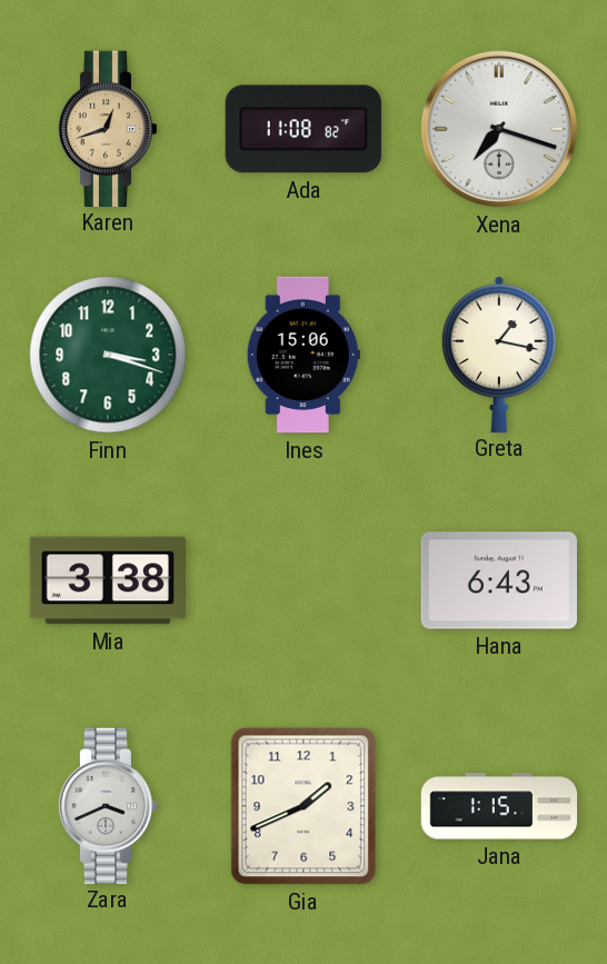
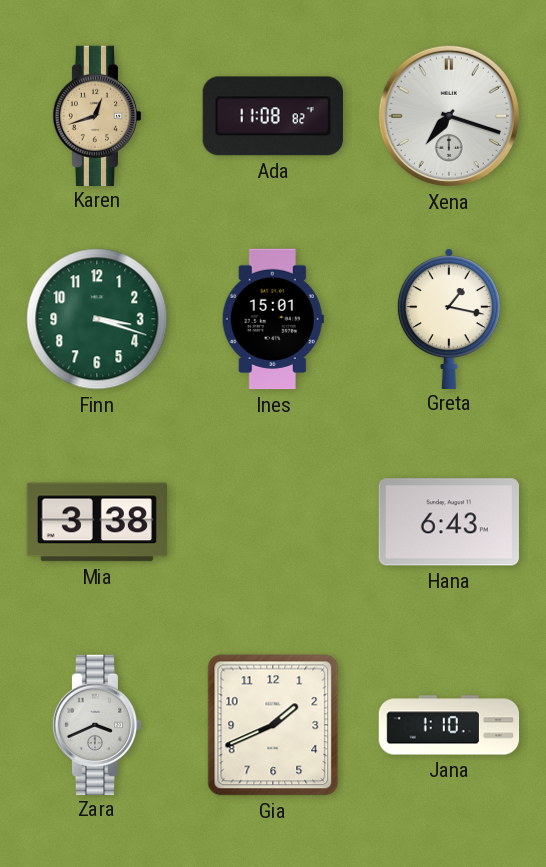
Ines: 15:06 -> 15:01
Jana: 1:15 -> 1:10
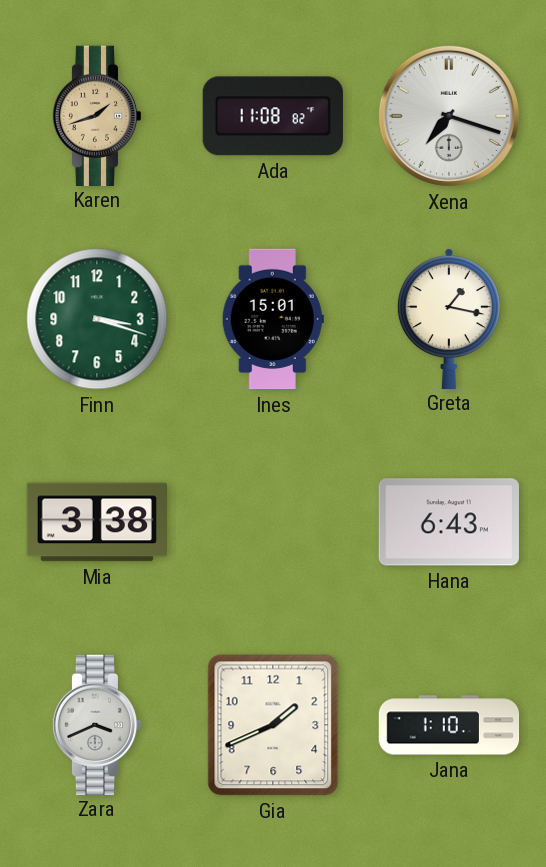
Karen: 12:42 -> 1:42
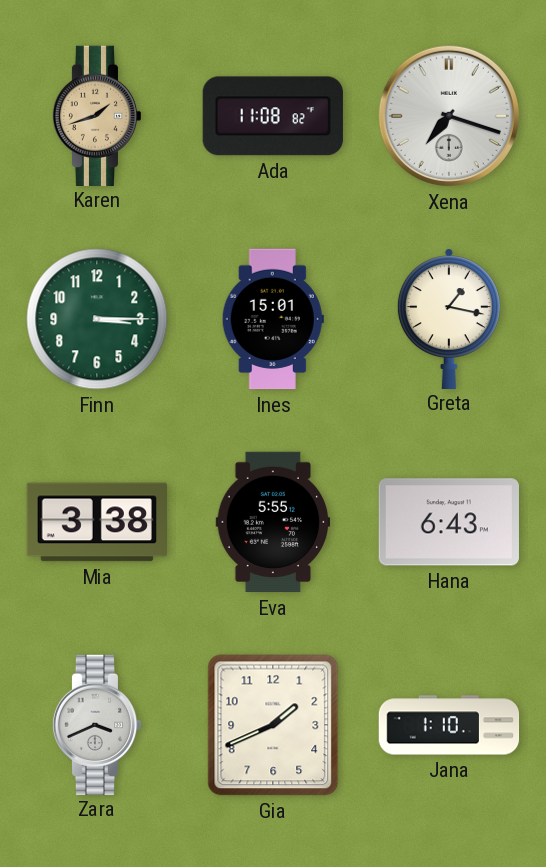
Finn: 3:18 -> 3:15
Eva: none -> 5:55
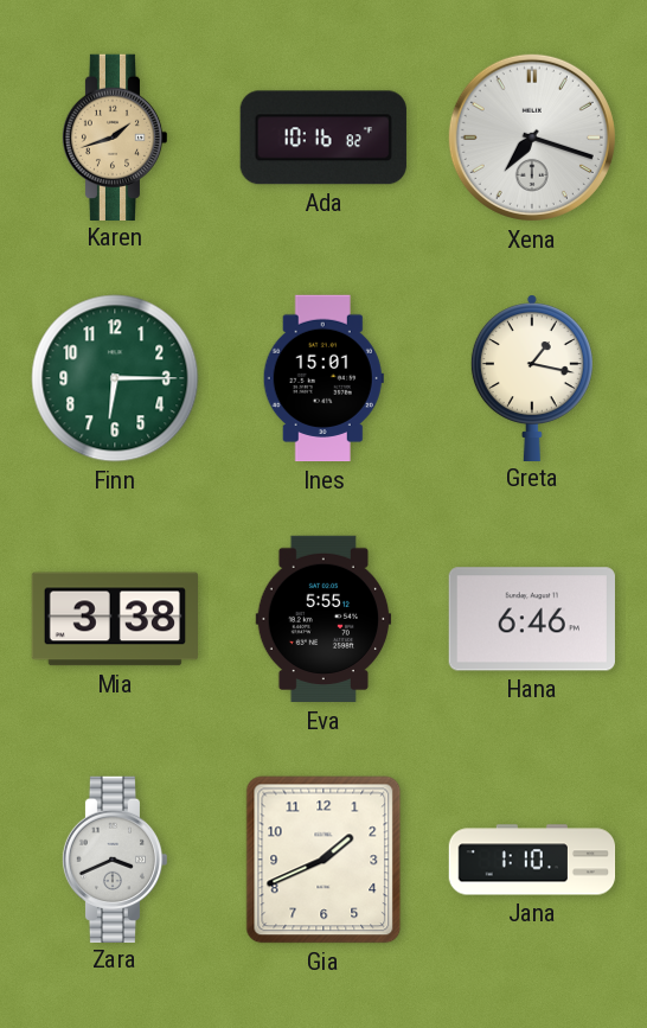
Ada: 11:08 -> 10:16
Finn: 3:15 -> 6:15
Hana: 6:43 -> 6:46
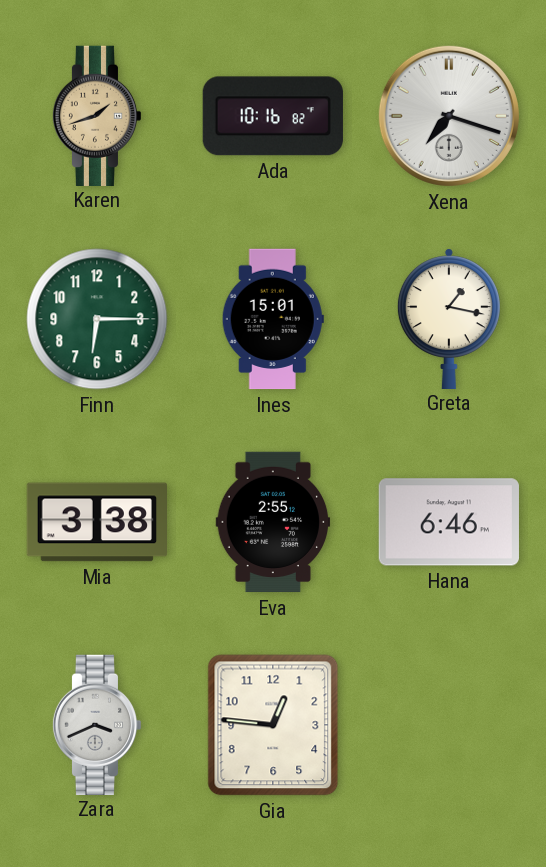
Eva: 5:55 -> 2:55
Gia: 1:41 -> 12:46
Jana: 1:10 -> none
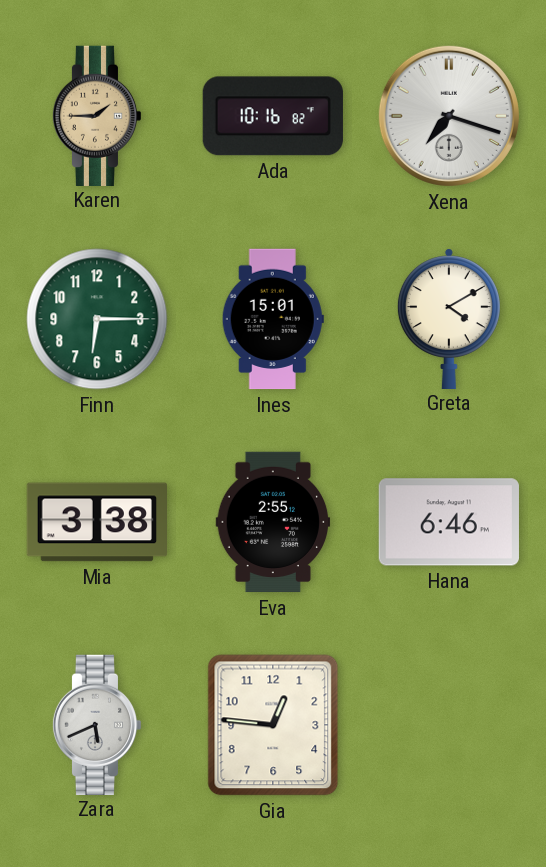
Karen: 1:42 -> 1:45
Greta: 1:17 -> 4:10
Zara: 3:41 -> 5:41
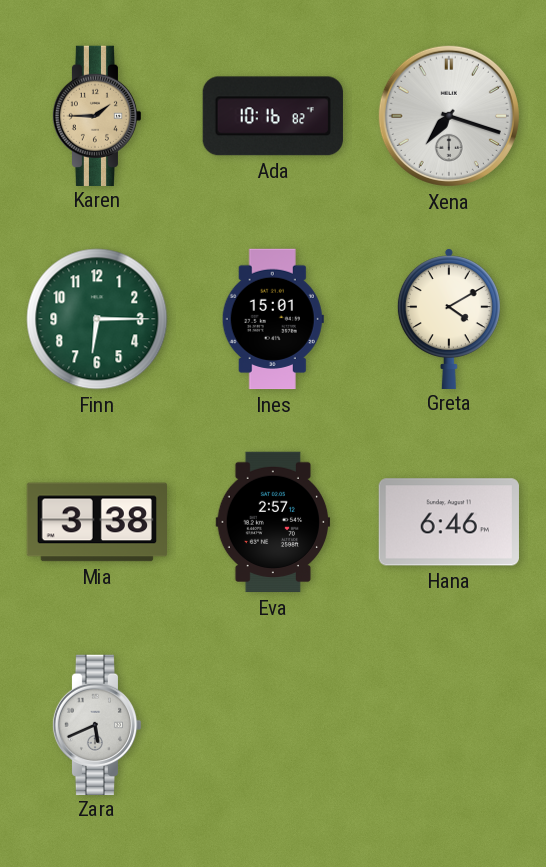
Eva: 2:55 -> 2:57
Gia: 12:46 -> none
